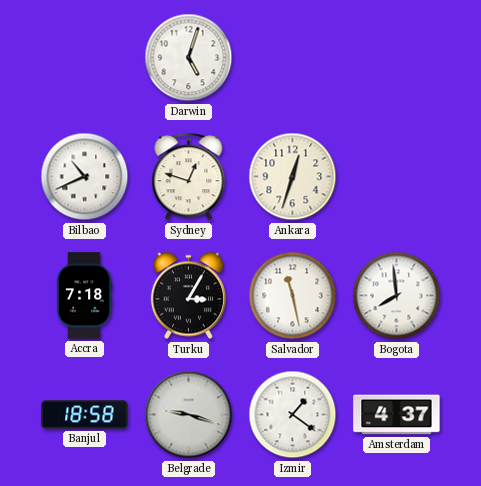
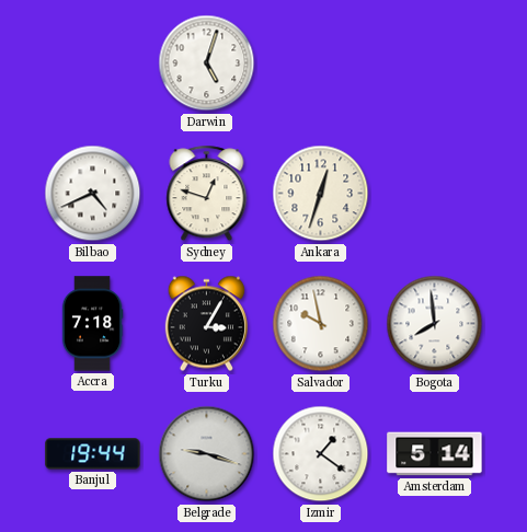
Bilbao: 10:41 -> 4:41
Salvador: 11:28 -> 9:58
Banjul: 18:58 -> 19:44
Amsterdam: 4:37 -> 5:14
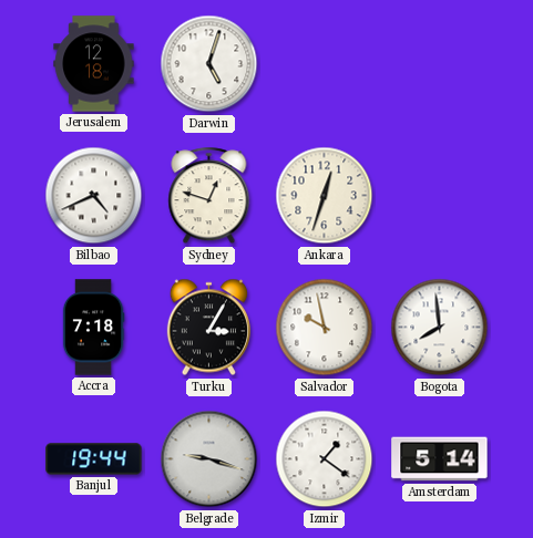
Jerusalem: none -> 12:18
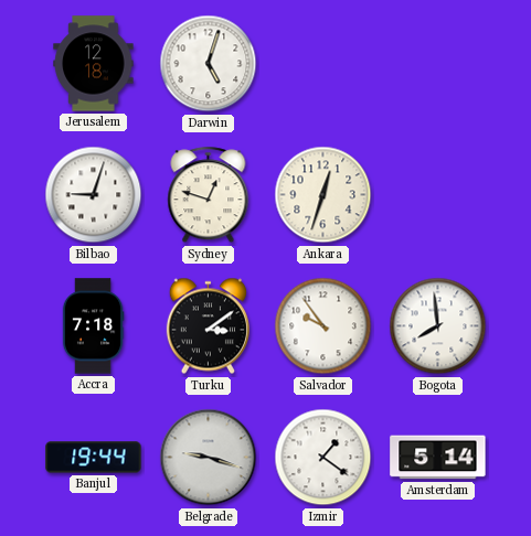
Bilbao: 4:41 -> 9:03
Turku: 3:05 -> 3:09
Salvador: 9:58 -> 9:54
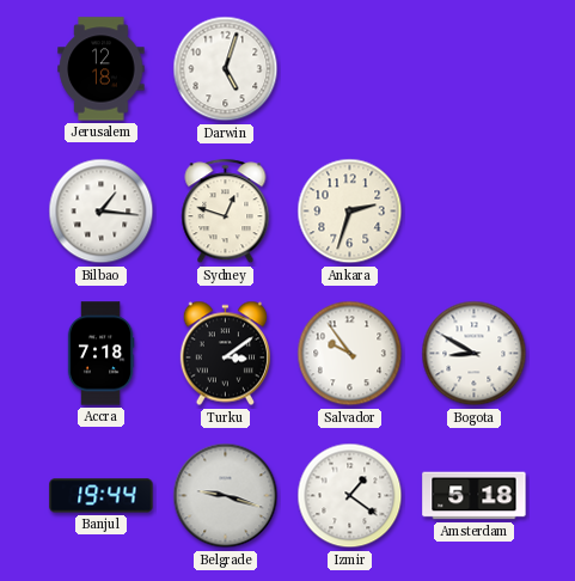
Bilbao: 9:03 -> 1:16
Ankara: 12:33 -> 2:33
Bogota: 7:59 -> 8:50
Amsterdam: 5:14 -> 5:18
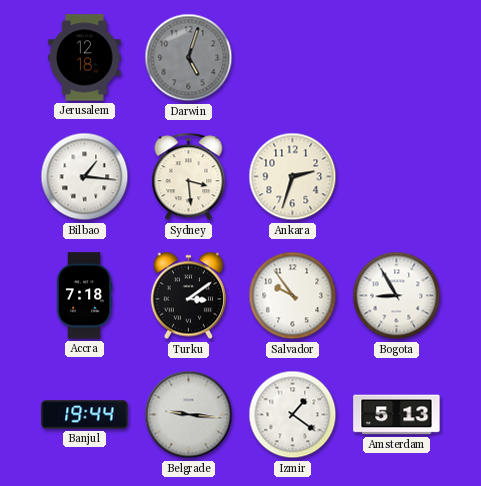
Darwin dial: white -> grey
Sydney: 12:48 -> 3:29
Bogota: 8:50 -> 8:55
Belgrade: 9:18 -> 9:16
Amsterdam: 5:18 -> 5:13
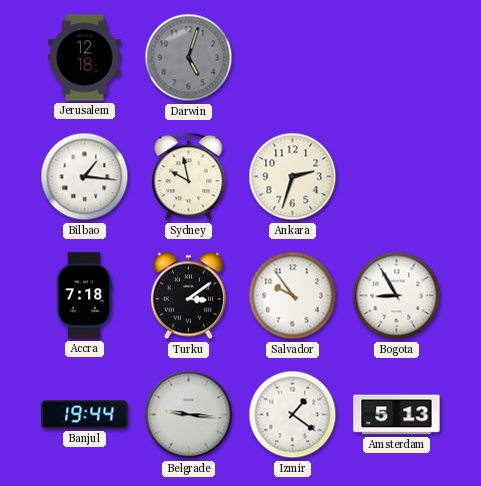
Sydney: 3:29 -> 9:58
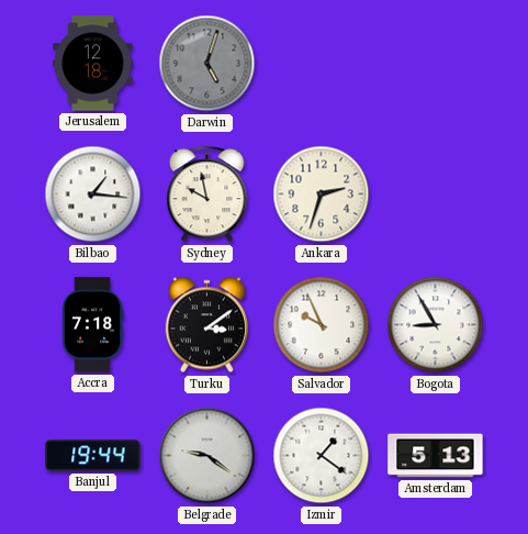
Salvador: 9:54 -> 9:56
Belgrade: 9:16 -> 9:21
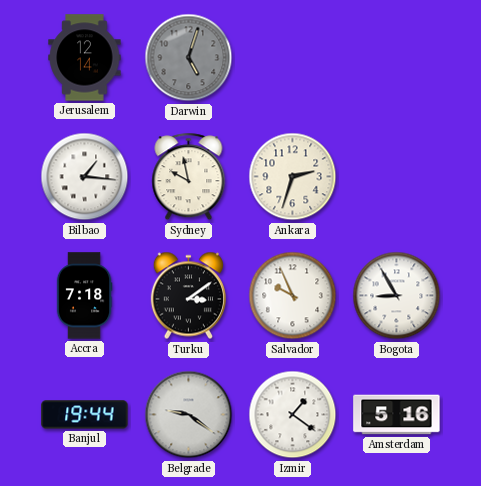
Jerusalem: 12:18 -> 12:14
Amsterdam: 5:13 -> 5:16
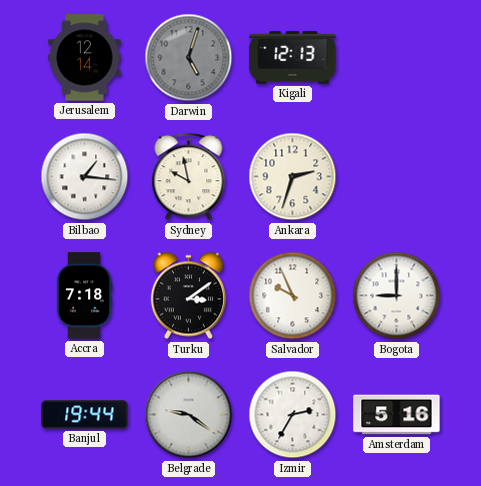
Kigali: none -> 12:13
Bogota: 8:55 -> 9:00
Izmir: 1:21 -> 2:35
